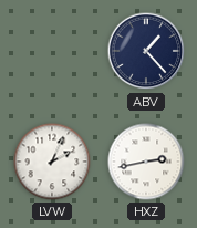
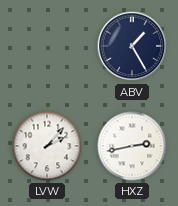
ABV: 1:23 -> 1:25
LVW: 2:04 -> 2:07
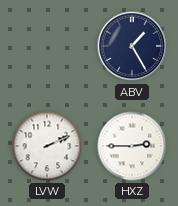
LVW: 2:07 -> 2:11
HXZ: 2:43 -> 2:45
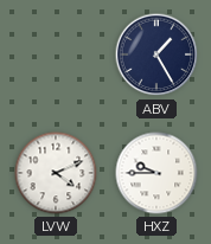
LVW: 2:11 -> 4:11
HXZ: 2:45 -> 9:45
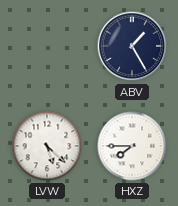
LVW: 4:11 -> 5:22
HXZ: 9:45 -> 7:45
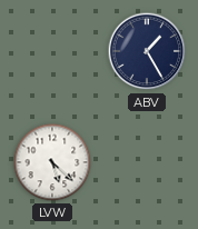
HXZ: 7:45 -> none
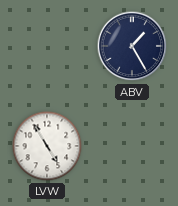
LVW: 5:22 -> 4:55
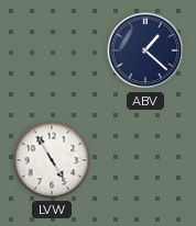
ABV: 1:25 -> 1:22
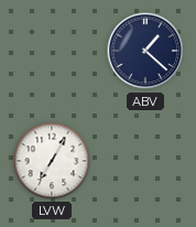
LVW: 4:55 -> 7:05
